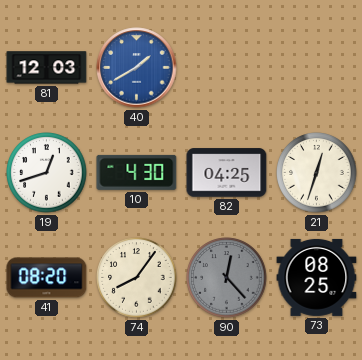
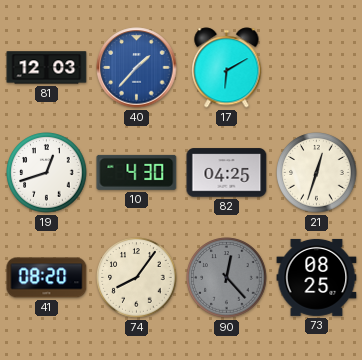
40: 1:40 -> 1:37
17: none -> 6:10
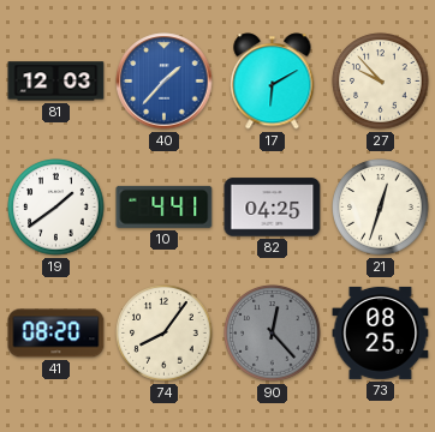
27: none -> 9:53
19: 12:42 -> 1:39
10: 4:30 -> 4:41
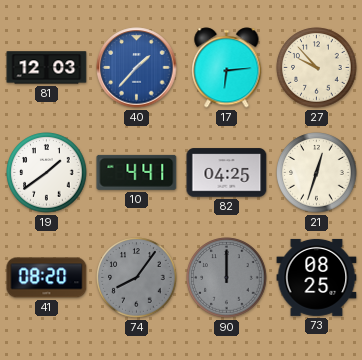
17: 6:10 -> 6:14
74 dial: cream -> grey
90: 12:23 -> 12:00
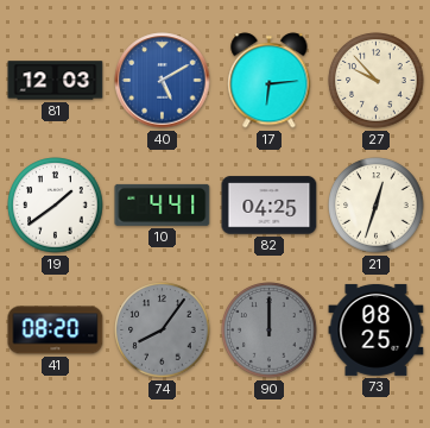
40: 1:37 -> 5:10
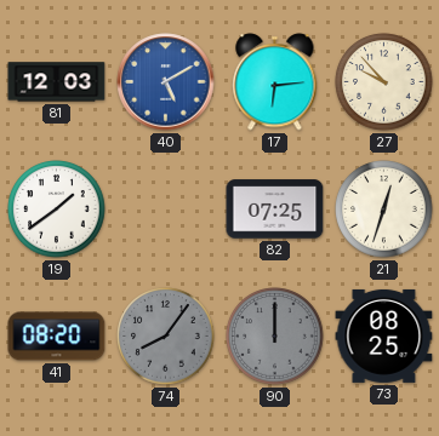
10: 4:41 -> none
82: 04:25 -> 07:25
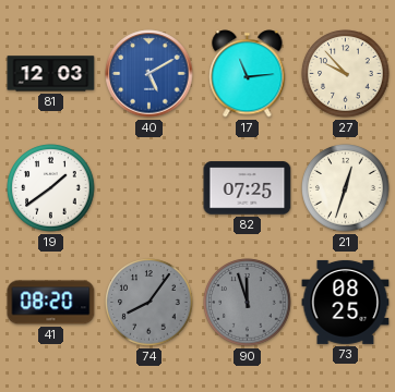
17: 6:14 -> 11:14
90: 12:00 -> 11:57
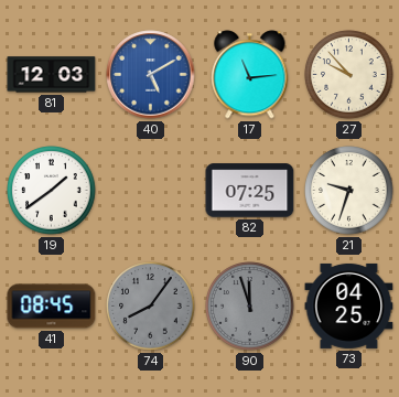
21: 12:33 -> 9:33
41: 08:20 -> 08:45
73: 08:25 -> 04:25
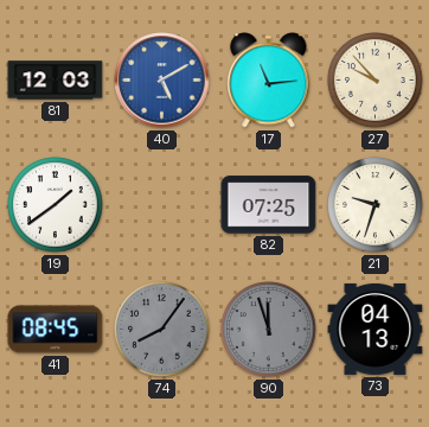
73: 04:25 -> 04:13
